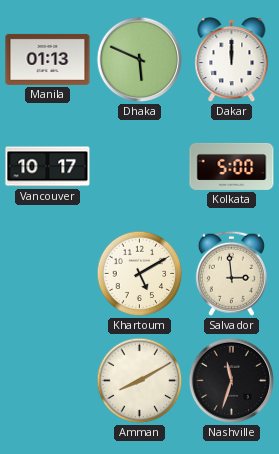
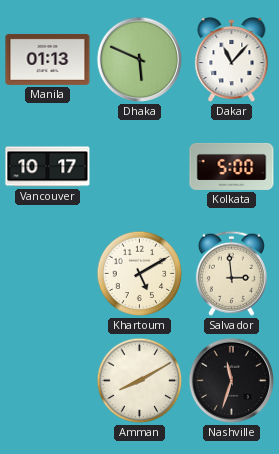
Dakar: 12:00 -> 11:07
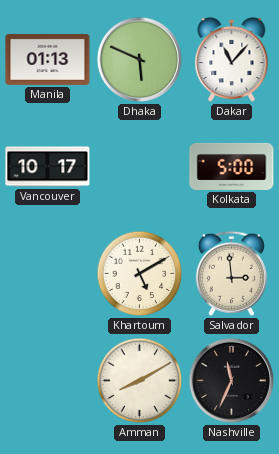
Nashville: 11:33 -> 11:34
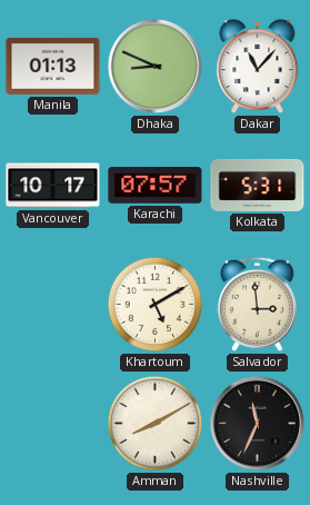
Dhaka: 5:49 -> 8:49
Karachi: none -> 07:57
Kolkata: 5:00 -> 5:31
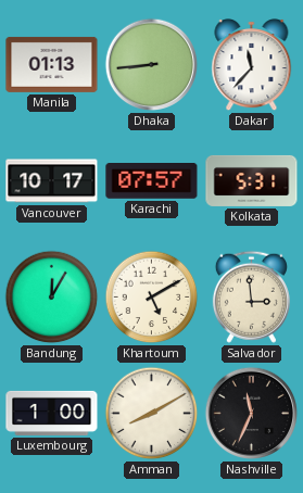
Dhaka: 8:49 -> 8:44
Dakar: 11:07 -> 11:37
Bandung: none -> 12:05
Luxembourg: none -> 1:00
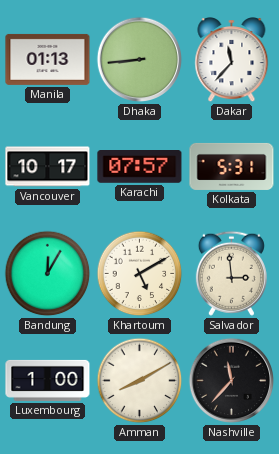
Nashville: 11:34 -> 11:37
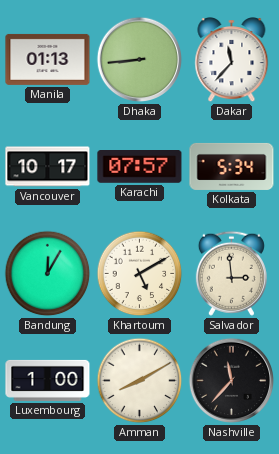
Kolkata: 5:31 -> 5:34
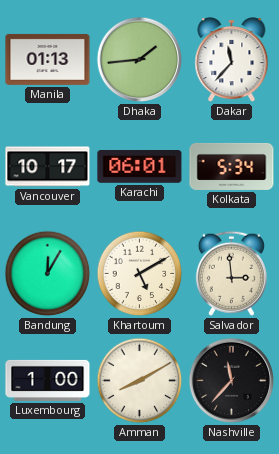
Dhaka: 8:44 -> 1:44
Karachi: 07:57 -> 06:01
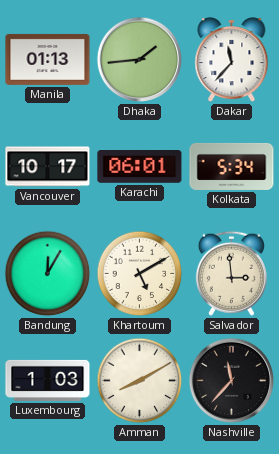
Luxembourg: 1:00 -> 1:03
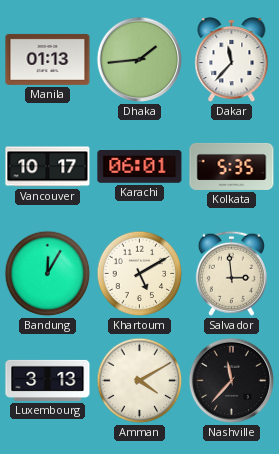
Kolkata: 5:34 -> 5:35
Luxembourg: 1:03 -> 3:13
Amman: 8:10 -> 4:10
